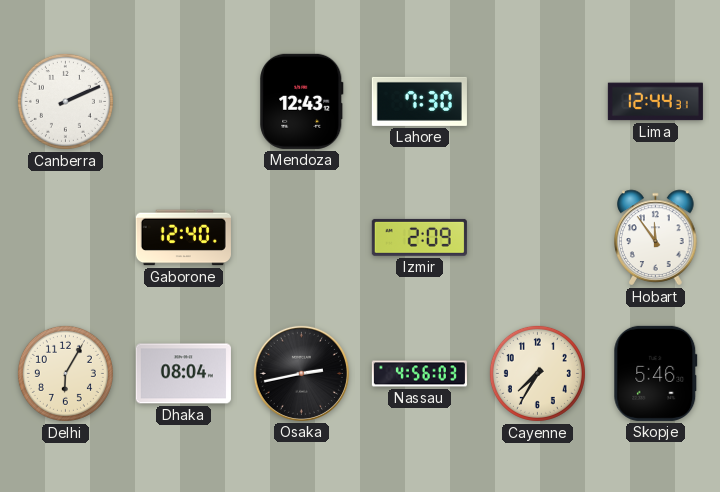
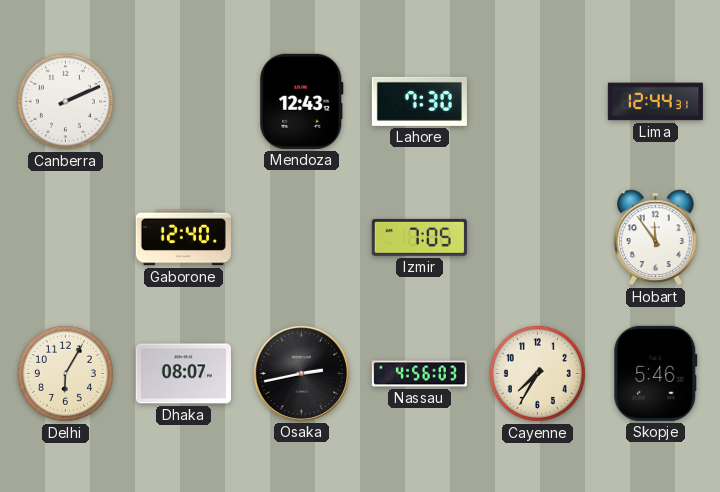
Izmir: 2:09 -> 7:05
Dhaka: 08:04 -> 08:07
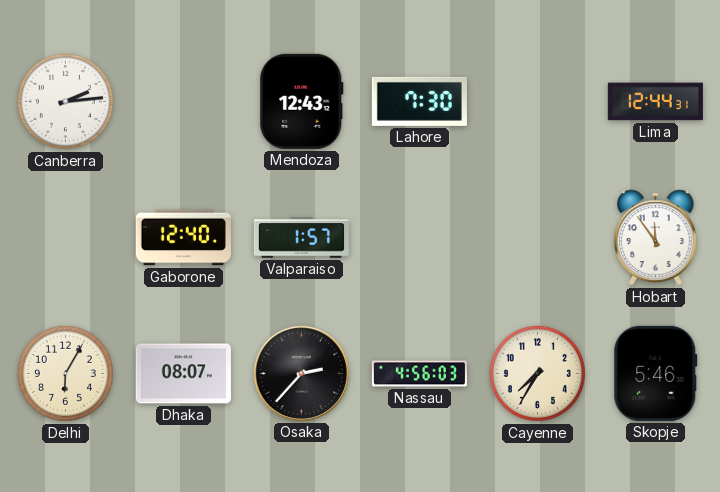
Canberra: 2:11 -> 2:14
Valparaiso: none -> 1:57
Izmir: 7:05 -> none
Osaka: 2:43 -> 2:37
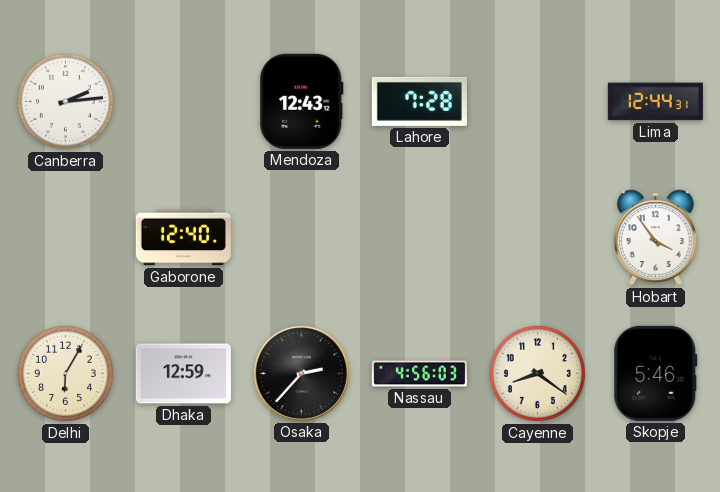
Lahore: 7:30 -> 7:28
Valparaiso: 1:57 -> none
Hobart: 11:54 -> 3:54
Dhaka: 08:07 -> 12:59
Cayenne: 7:35 -> 8:21
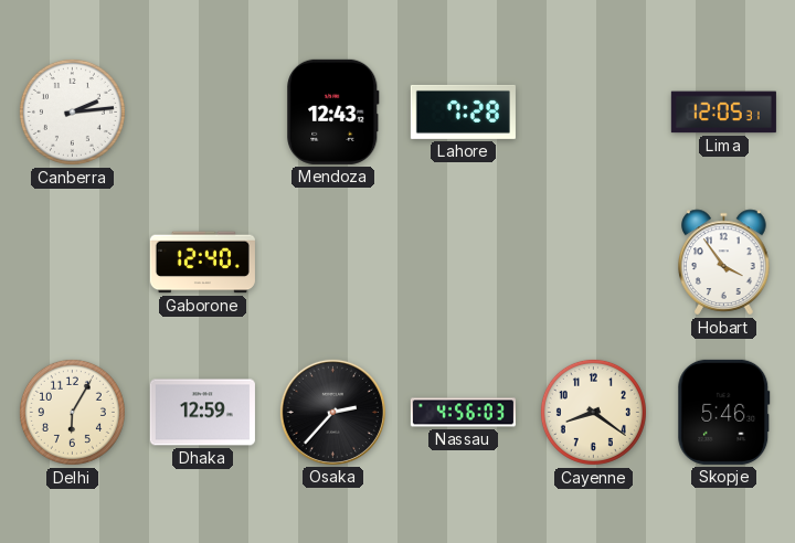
Lima: 12:44 -> 12:05
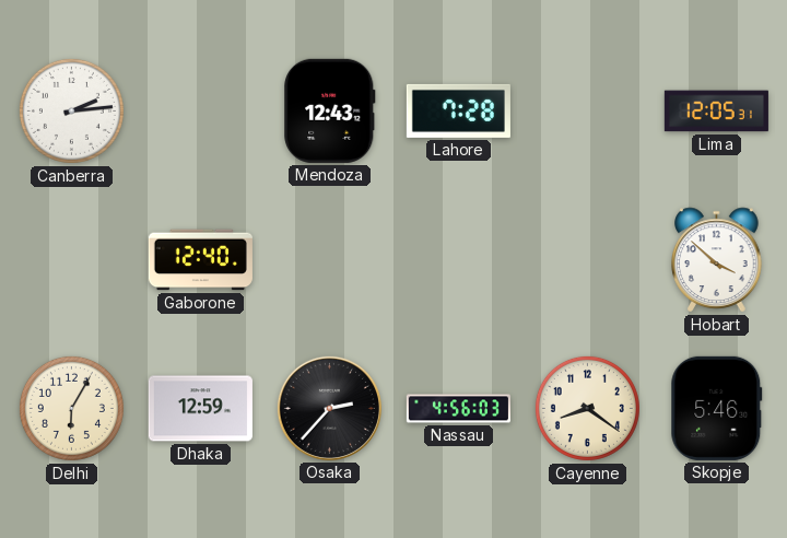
Hobart: 3:54 -> 3:52
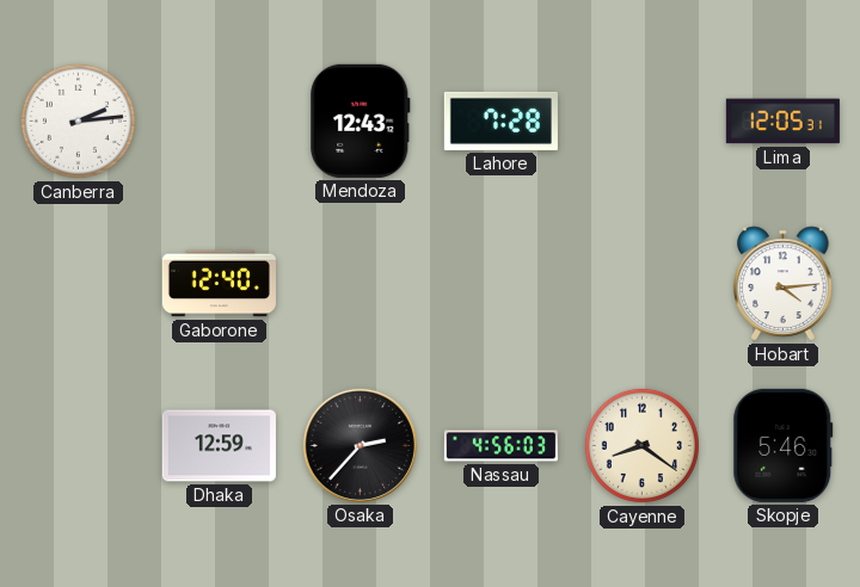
Hobart: 3:52 -> 4:14
Delhi: 6:05 -> none
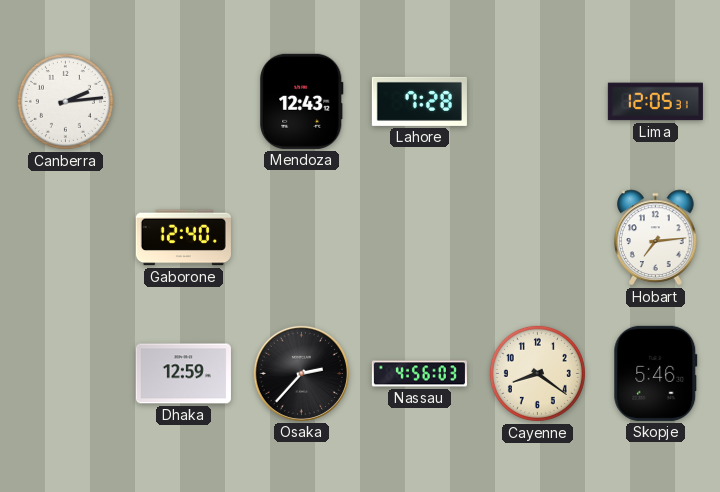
Hobart: 4:14 -> 7:14
